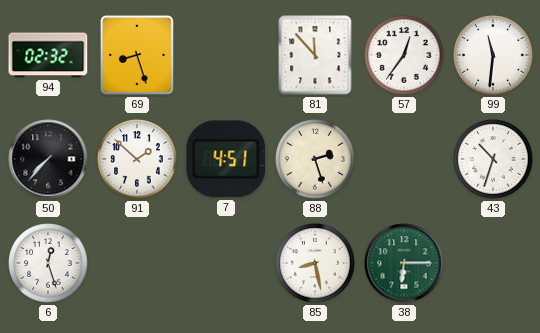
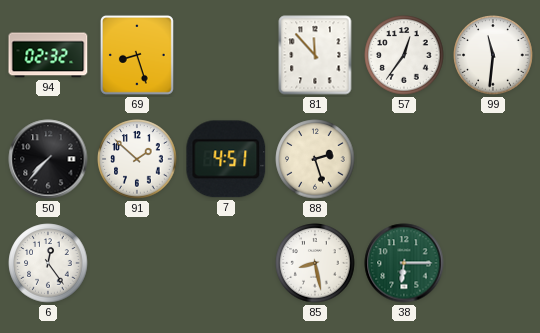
43: 10:33 -> none
6: 12:27 -> 12:24
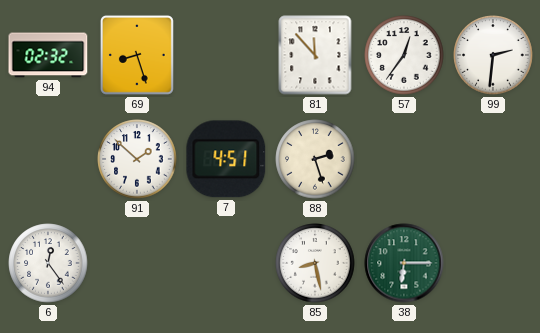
99: 11:31 -> 2:31
50: 7:37 -> none
